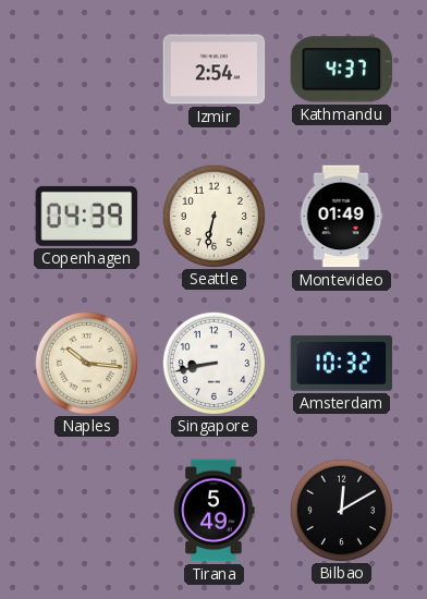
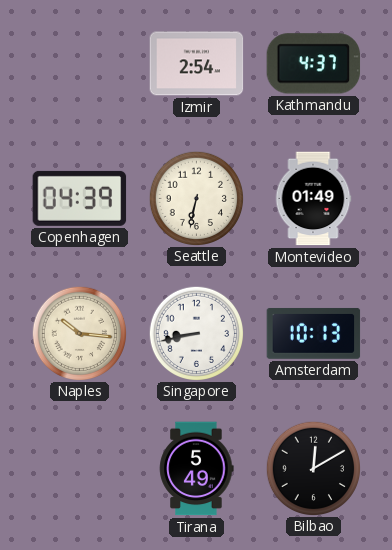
Amsterdam: 10:32 -> 10:13
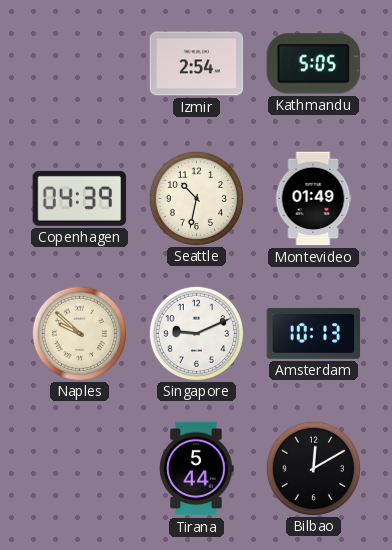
Kathmandu: 4:37 -> 5:05
Seattle: 6:32 -> 10:32
Naples: 10:16 -> 9:52
Singapore: 8:43 -> 9:11
Tirana: 5:49 -> 5:44
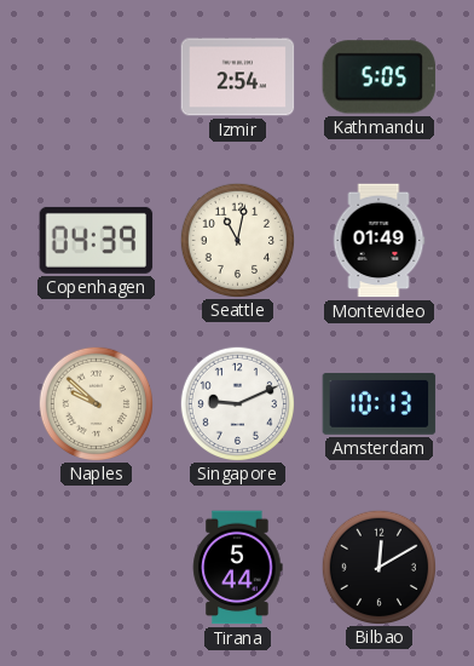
Seattle: 10:32 -> 11:02
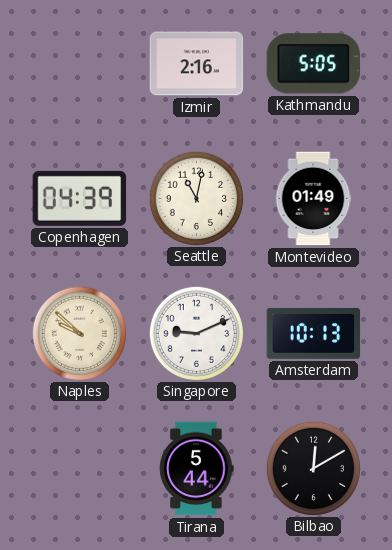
Izmir: 2:54 -> 2:16
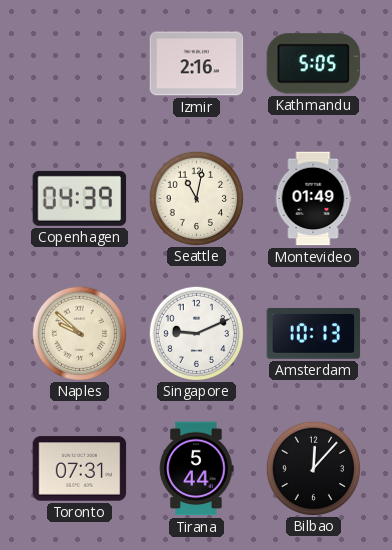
Toronto: none -> 07:31
Bilbao: 12:10 -> 12:07
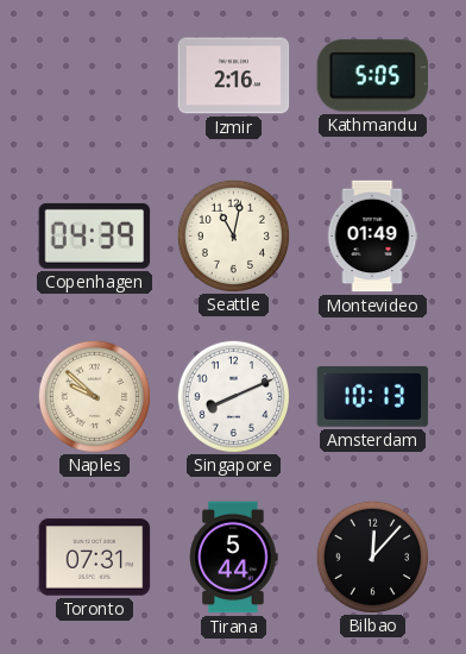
Singapore: 9:11 -> 8:11
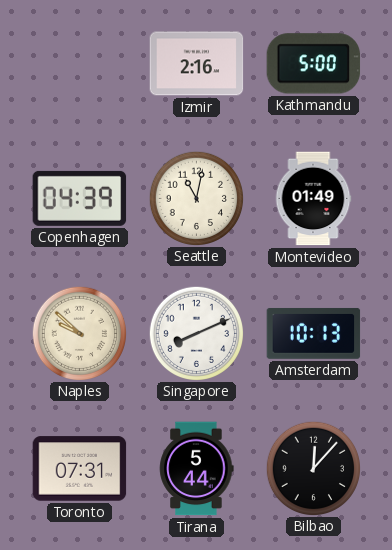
Kathmandu: 5:05 -> 5:00
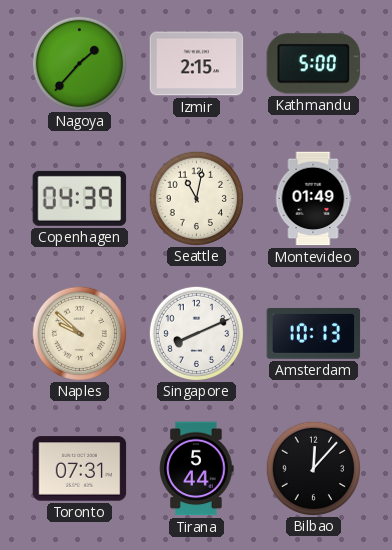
Nagoya: none -> 1:37
Izmir: 2:16 -> 2:15
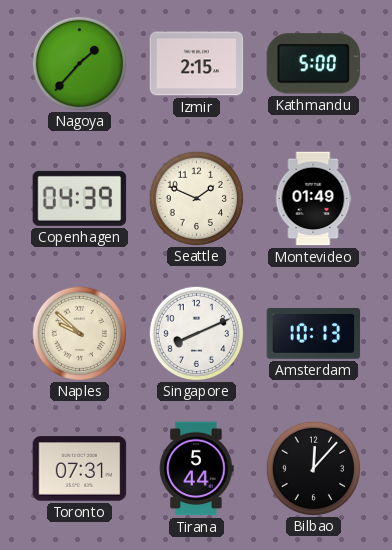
Seattle: 11:02 -> 1:49
